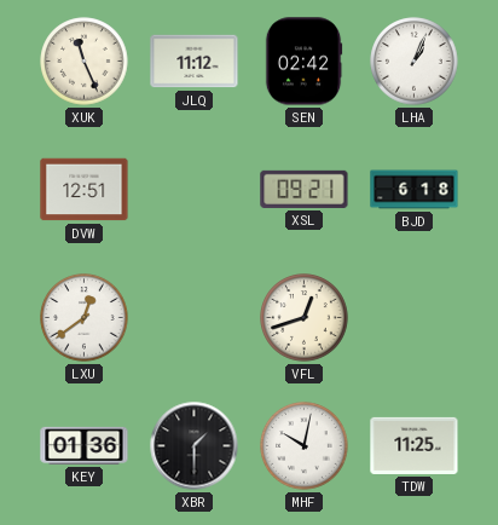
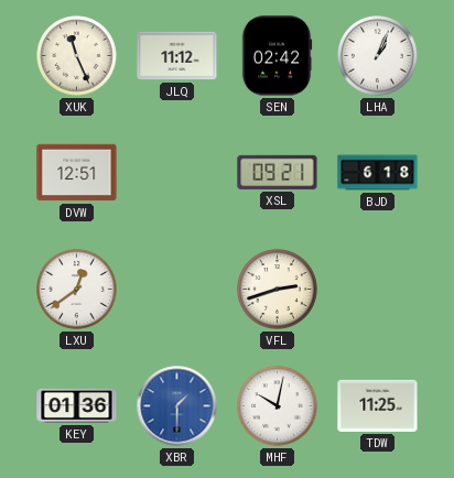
VFL: 12:42 -> 2:42
XBR dial: black -> blue
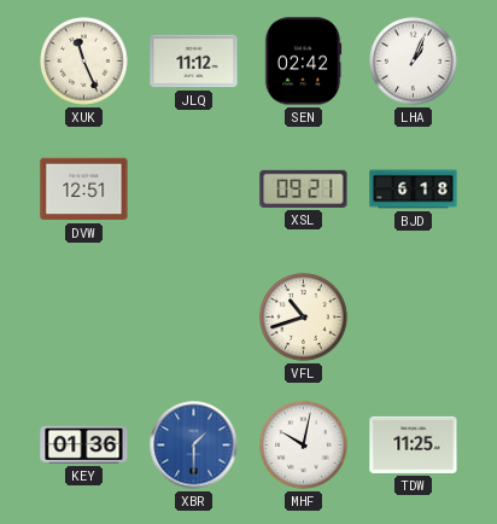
LXU: 12:39 -> none
VFL: 2:42 -> 10:42
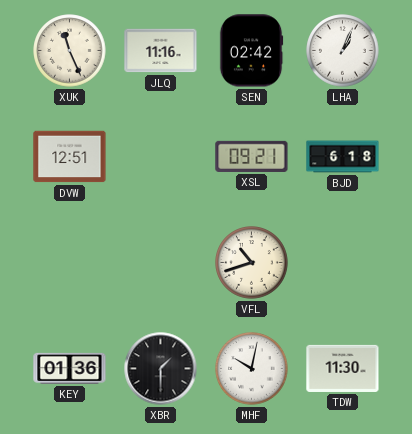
JLQ: 11:12 -> 11:16
XBR dial: blue -> black
TDW: 11:25 -> 11:30
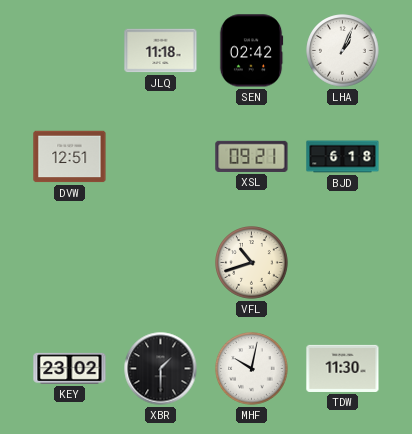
XUK: 11:26 -> none
JLQ: 11:16 -> 11:18
KEY: 01:36 -> 23:02
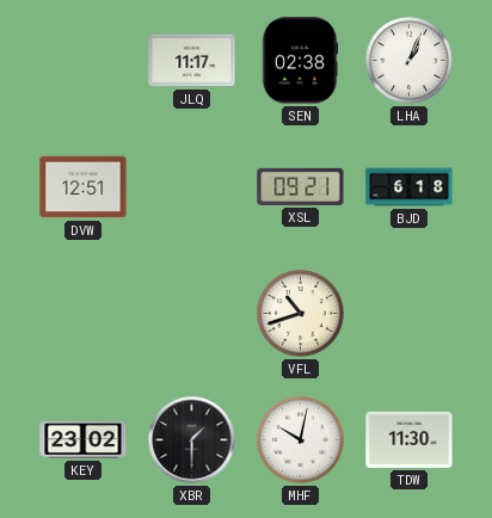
JLQ: 11:18 -> 11:17
SEN: 02:42 -> 02:38
